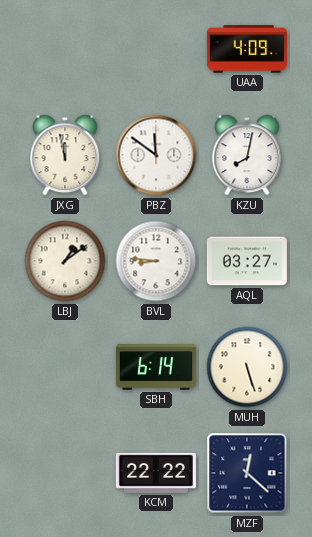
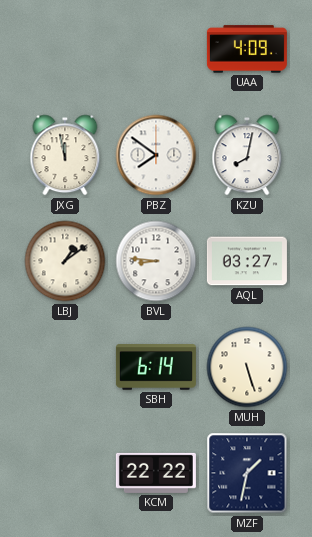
PBZ: 11:51 -> 7:51
MZF: 12:22 -> 1:32
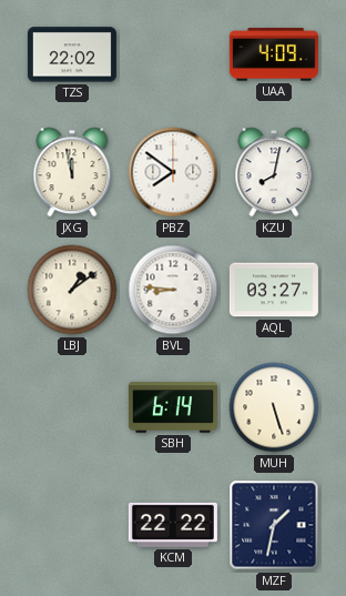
TZS: none -> 22:02
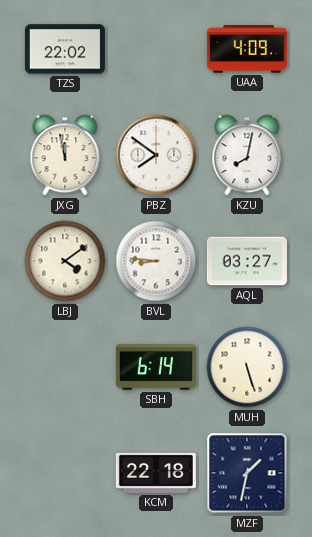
LBJ: 1:09 -> 4:09
KCM: 22:22 -> 22:18
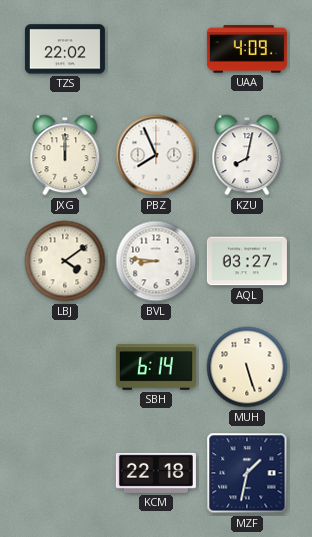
JXG: 11:58 -> 12:00
PBZ: 7:51 -> 7:56
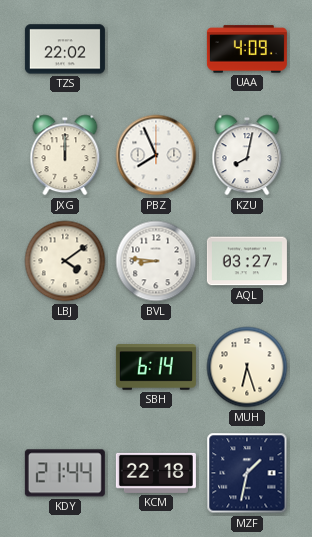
MUH: 5:27 -> 6:27
KDY: none -> 21:44
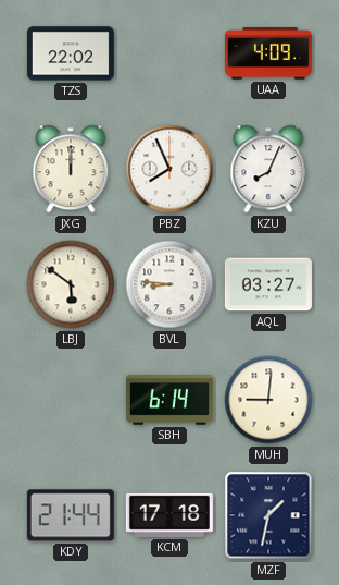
KZU: 8:02 -> 8:04
LBJ: 4:09 -> 5:51
MUH: 6:27 -> 9:01
KCM: 22:18 -> 17:18
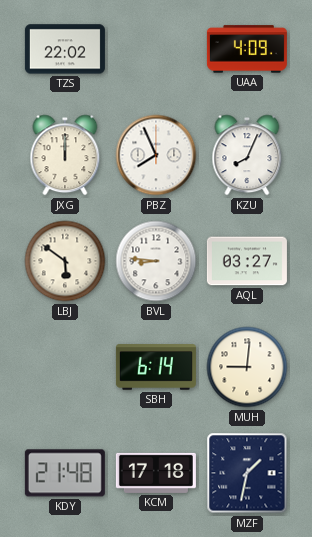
KDY: 21:44 -> 21:48
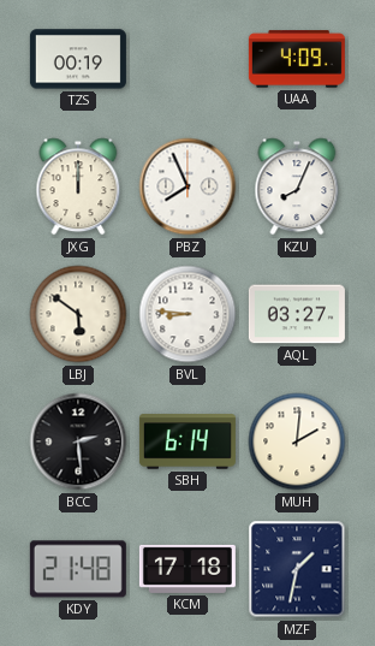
TZS: 22:02 -> 00:19
BCC: none -> 2:29
MUH: 9:01 -> 2:01
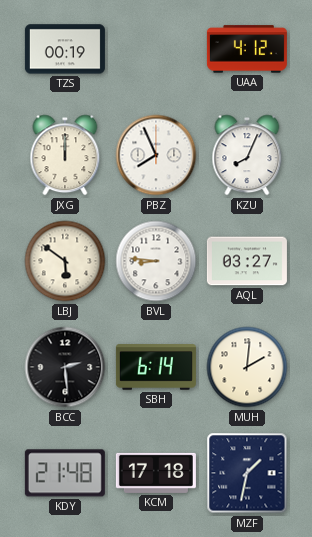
UAA: 4:09 -> 4:12
